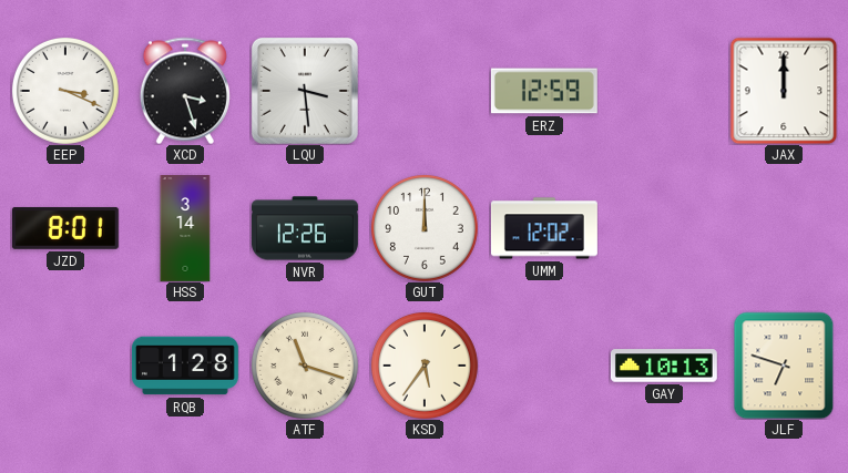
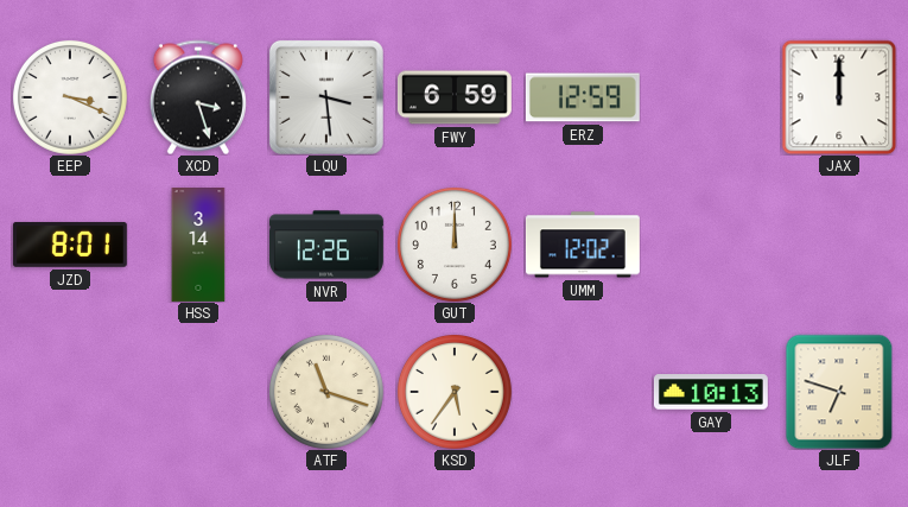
FWY: none -> 6:59
RQB: 1:28 -> none
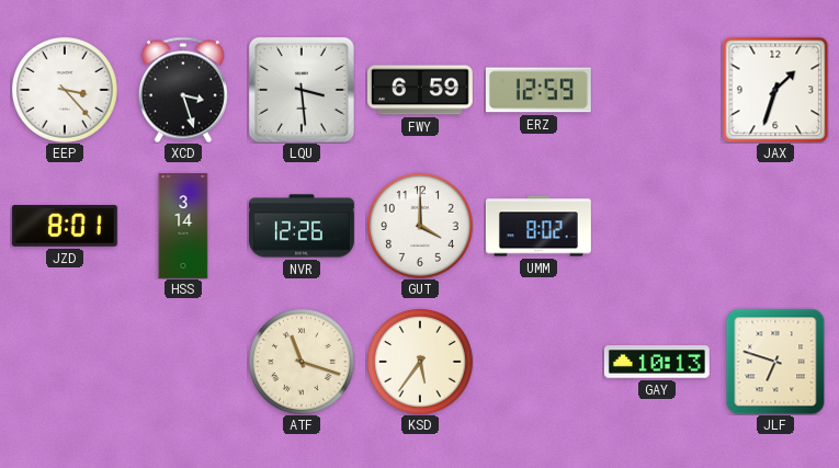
EEP: 3:19 -> 3:23
JAX: 12:00 -> 1:33
GUT: 12:00 -> 4:00
UMM: 12:02 -> 8:02
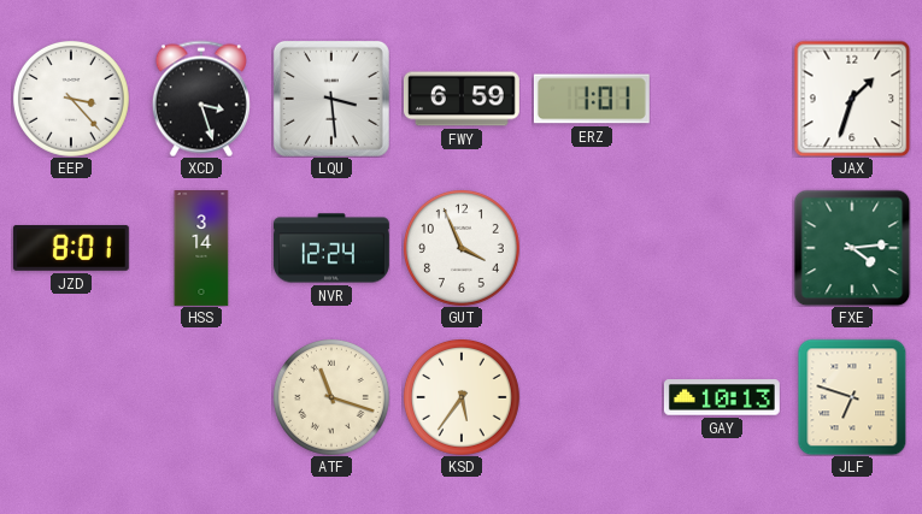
ERZ: 12:59 -> 1:01
NVR: 12:26 -> 12:24
GUT: 4:00 -> 3:56
UMM: 8:02 -> none
FXE: none -> 4:14
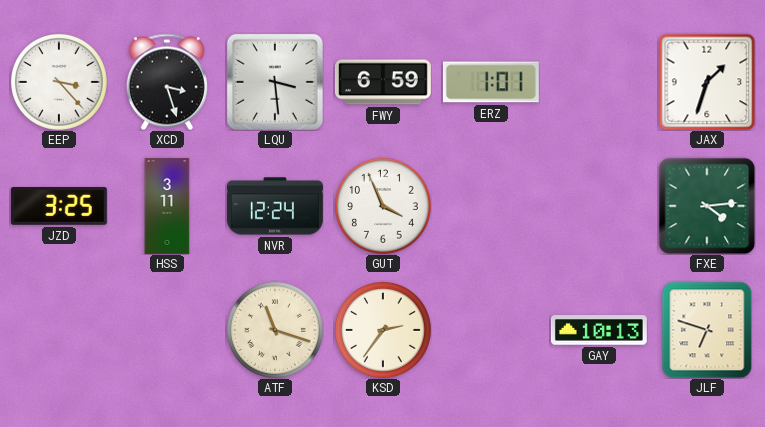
JZD: 8:01 -> 3:25
HSS: 3:14 -> 3:11
KSD: 5:36 -> 2:36
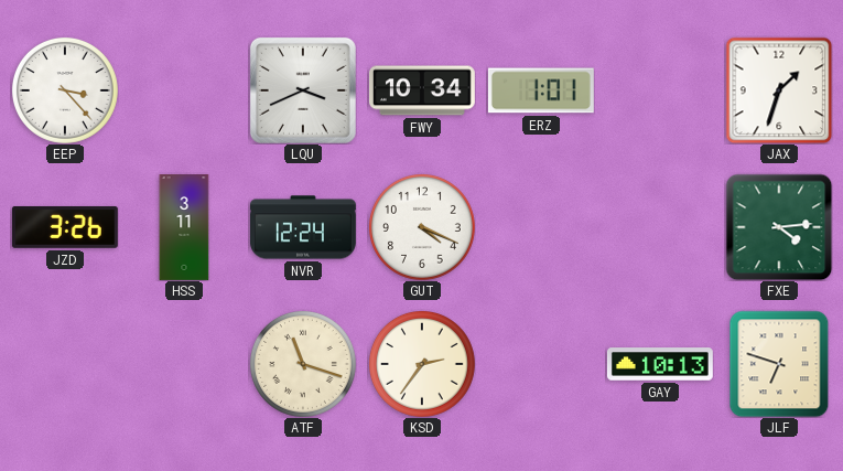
XCD: 3:27 -> none
LQU: 3:29 -> 3:41
FWY: 6:59 -> 10:34
JZD: 3:25 -> 3:26
GUT: 3:56 -> 4:19
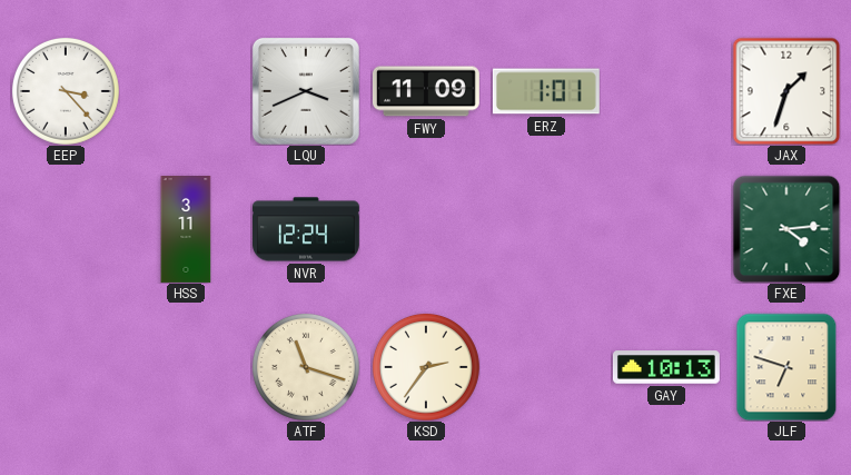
FWY: 10:34 -> 11:09
JZD: 3:26 -> none
GUT: 4:19 -> none
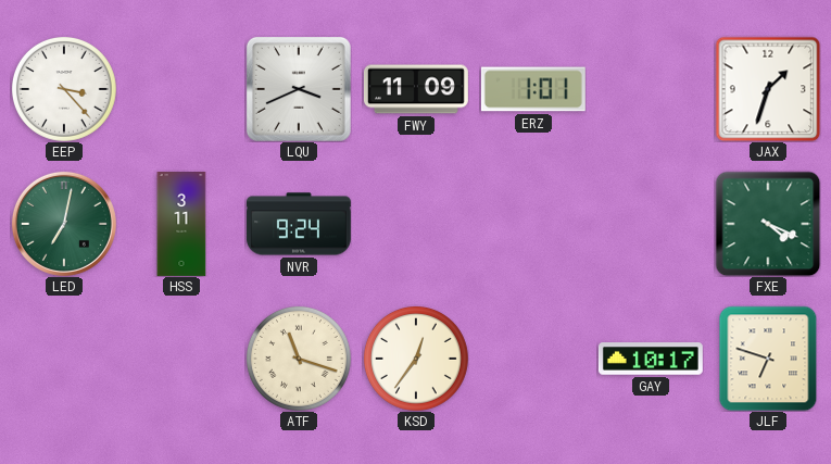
LED: none -> 7:02
NVR: 12:24 -> 9:24
FXE: 4:14 -> 4:19
KSD: 2:36 -> 12:36
GAY: 10:13 -> 10:17
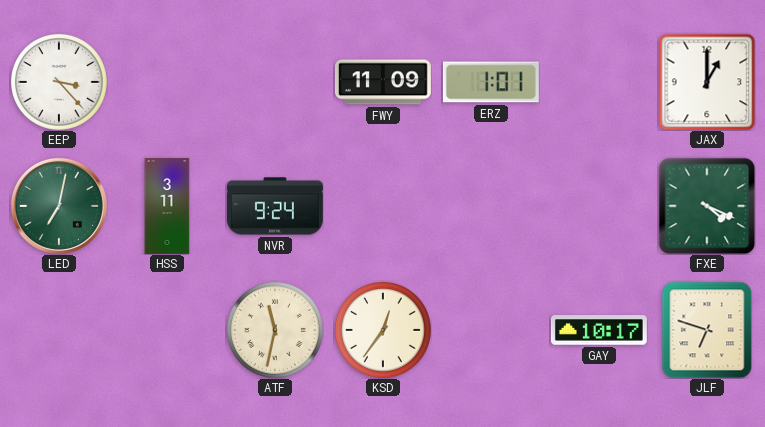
LQU: 3:41 -> none
JAX: 1:33 -> 1:00
ATF: 11:18 -> 11:32
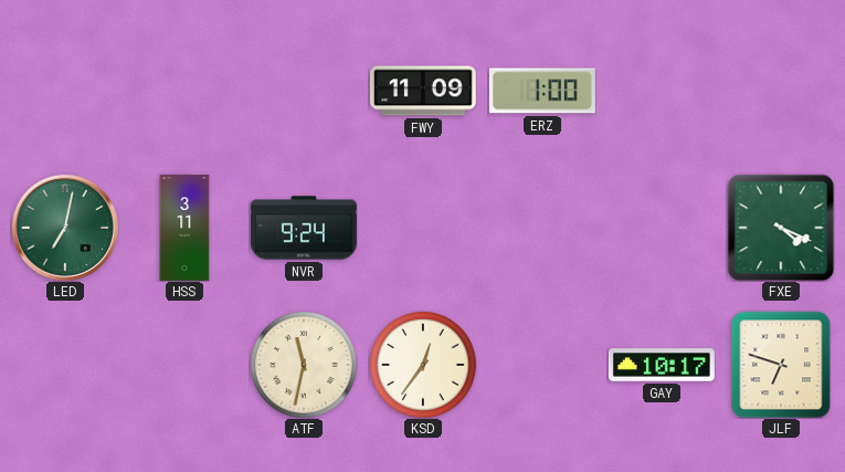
EEP: 3:23 -> none
ERZ: 1:01 -> 1:00
JAX: 1:00 -> none
